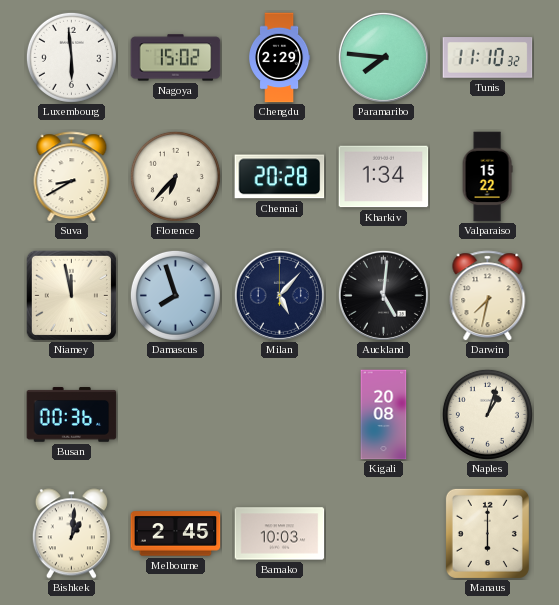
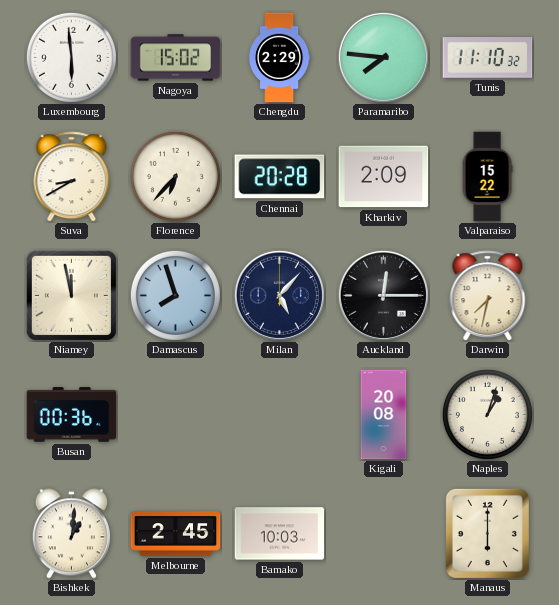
Kharkiv: 1:34 -> 2:09
Auckland: 5:01 -> 12:15
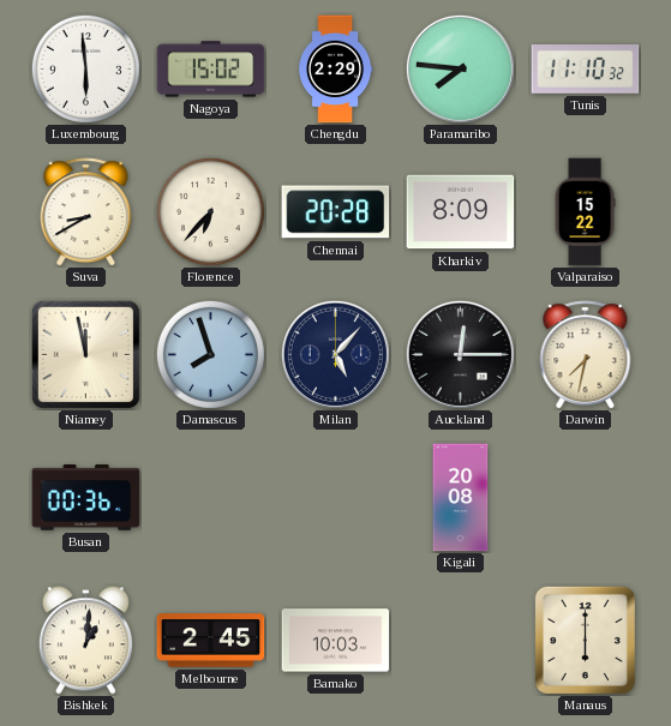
Kharkiv: 2:09 -> 8:09
Naples: 1:03 -> none
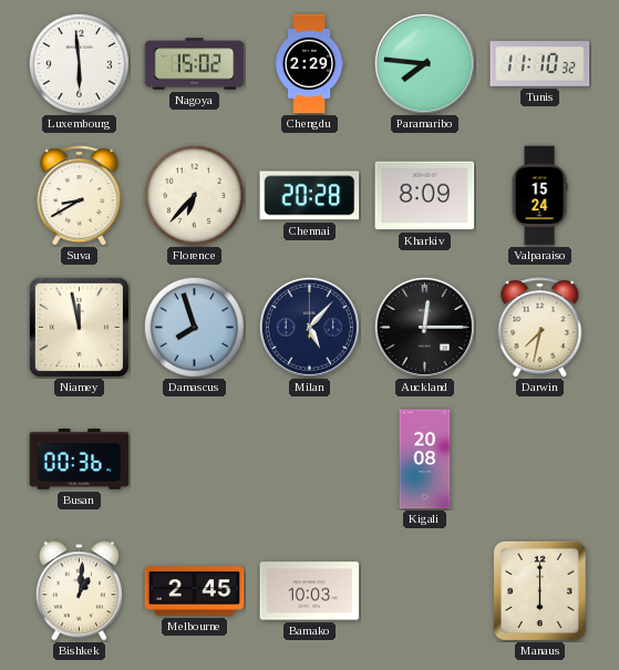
Valparaiso: 15:22 -> 15:24
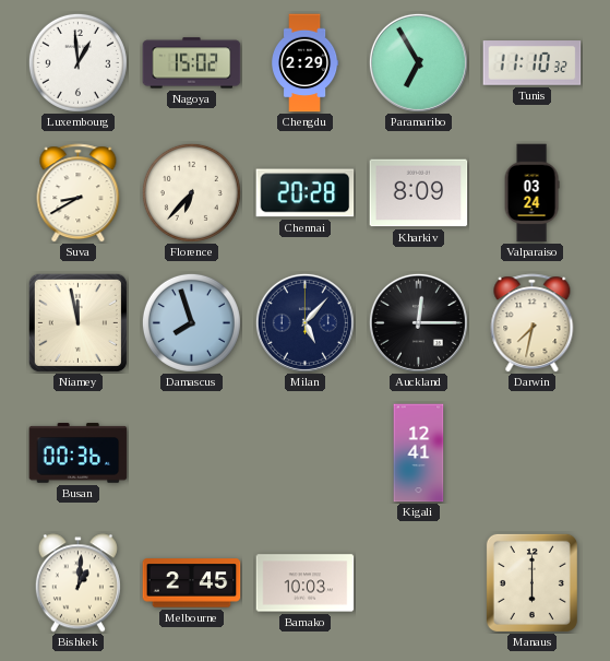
Luxembourg: 5:59 -> 12:59
Paramaribo: 7:46 -> 6:55
Valparaiso: 15:24 -> 03:24
Kigali: 20:08 -> 12:41
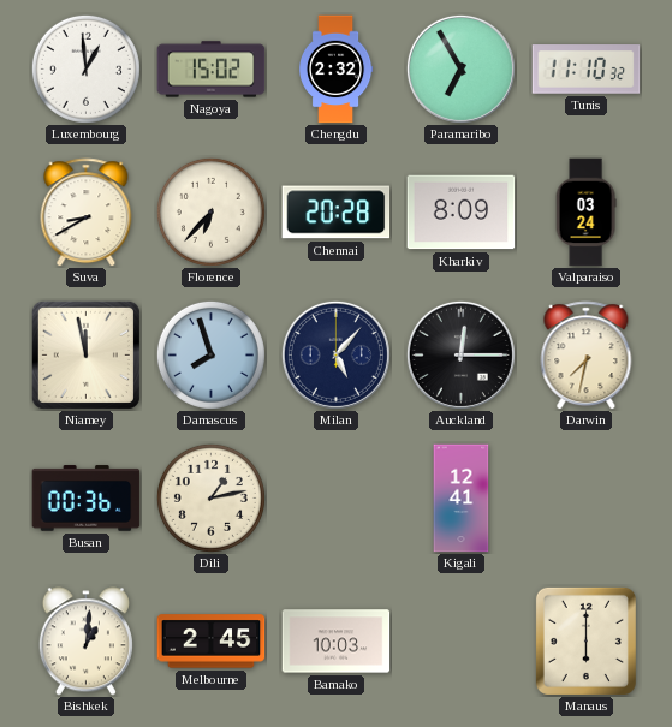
Chengdu: 2:29 -> 2:32
Dili: none -> 1:13
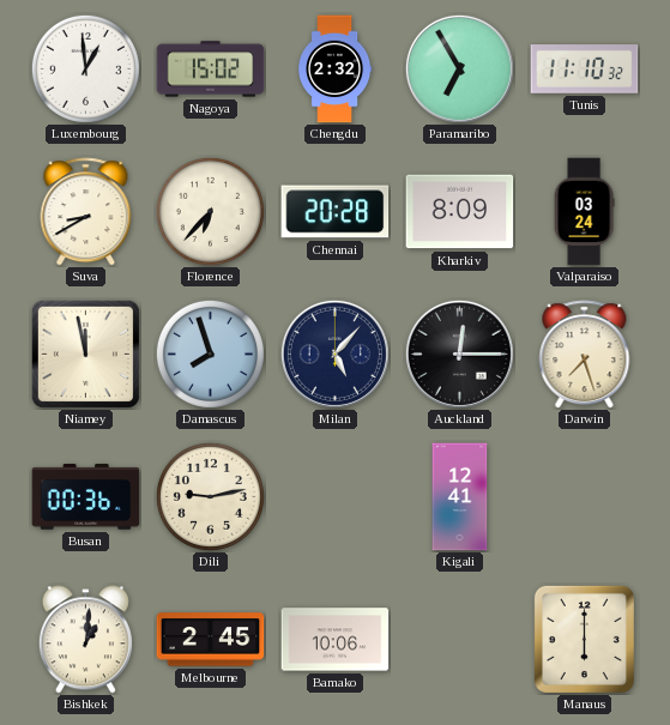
Darwin: 7:32 -> 7:27
Dili: 1:13 -> 9:13
Bamako: 10:03 -> 10:06
